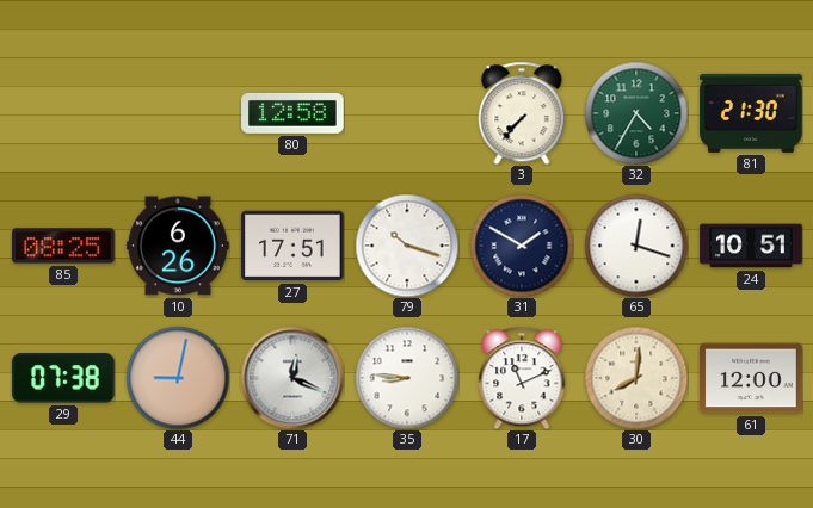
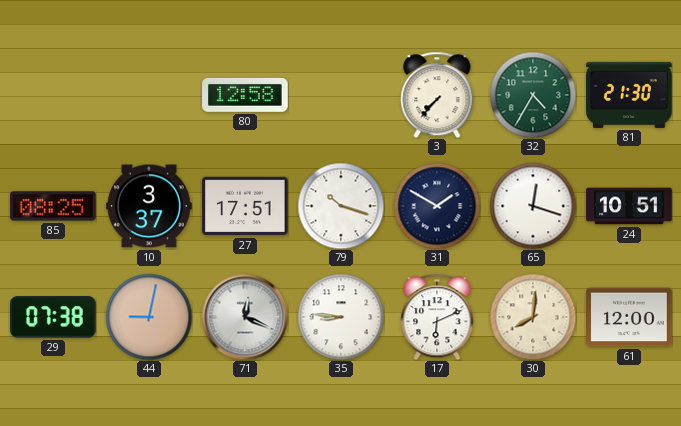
10: 6:26 -> 3:37
17: 11:11 -> 6:11
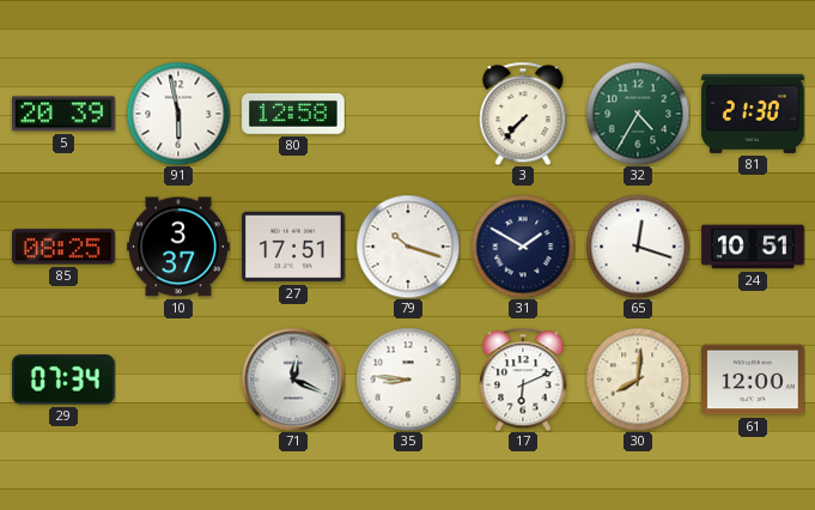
5: none -> 20:39
91: none -> 5:58
29: 07:38 -> 07:34
44: 9:02 -> none
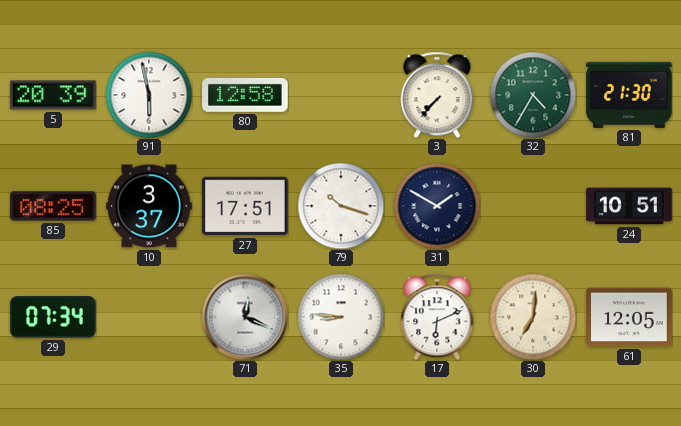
65: 12:18 -> none
30: 8:01 -> 7:01
61: 12:00 -> 12:05
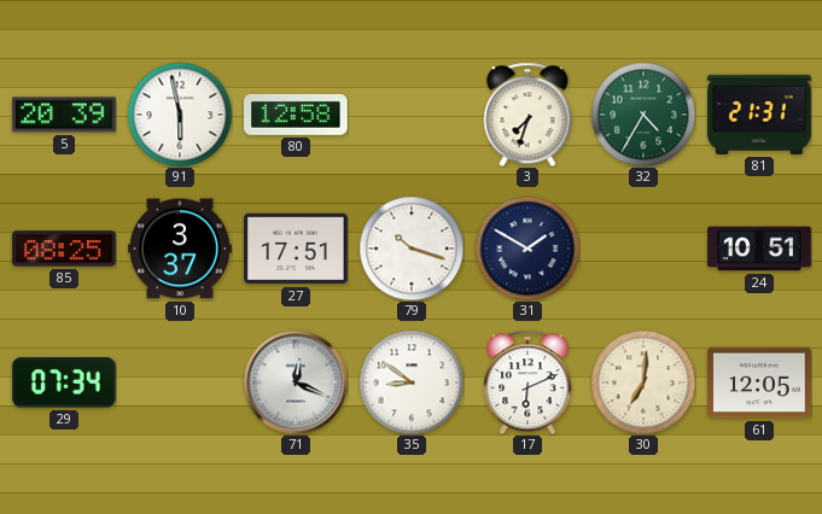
3: 7:37 -> 7:33
81: 21:30 -> 21:31
35: 8:46 -> 8:51
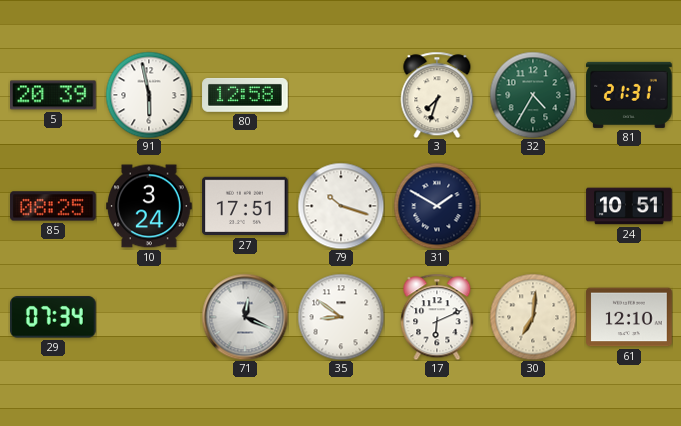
10: 3:37 -> 3:24
61: 12:05 -> 12:10
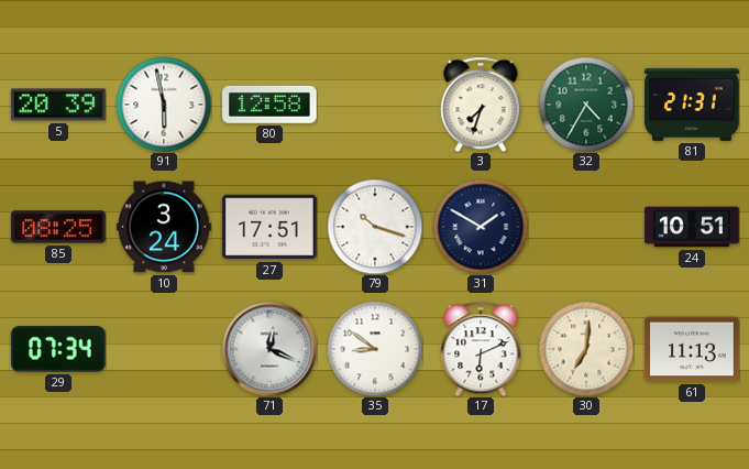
61: 12:10 -> 11:13
